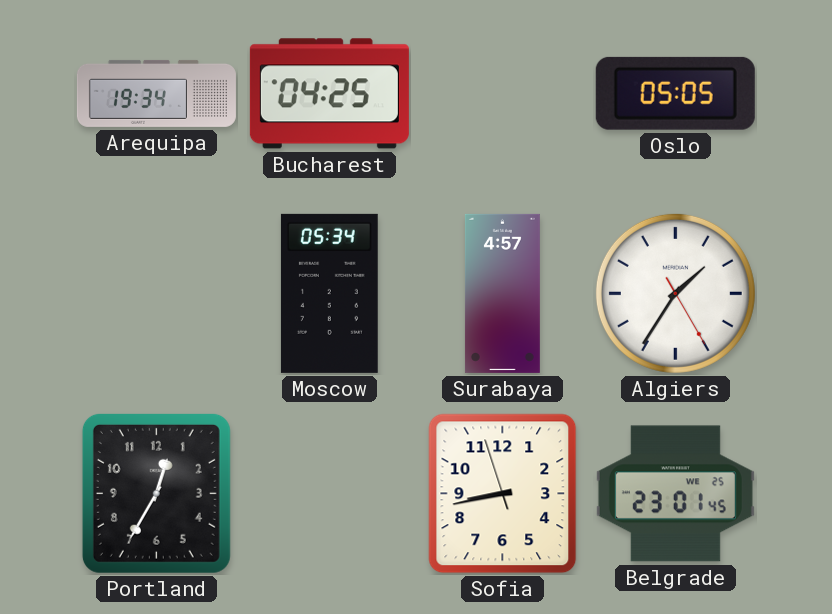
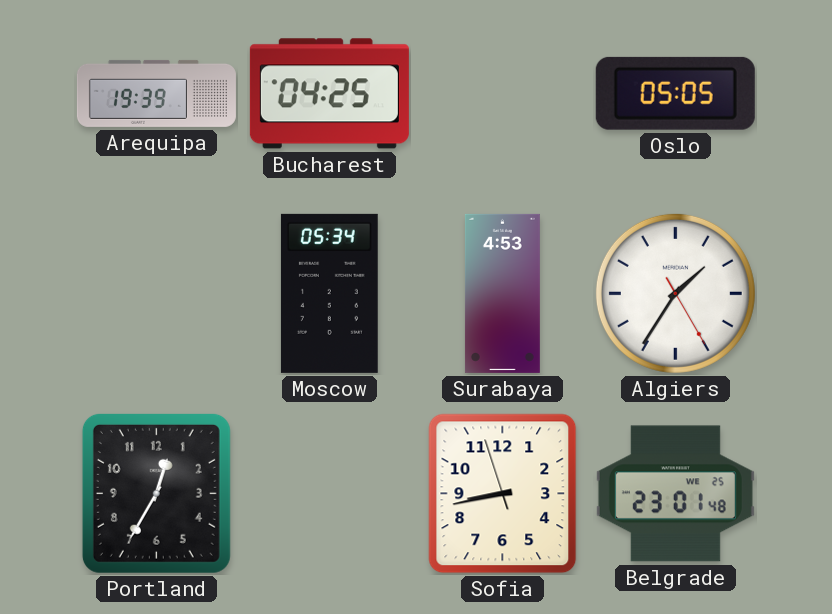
Arequipa: 19:34 -> 19:39
Surabaya: 4:57 -> 4:53
Belgrade: 23:01:45 -> 23:01:48
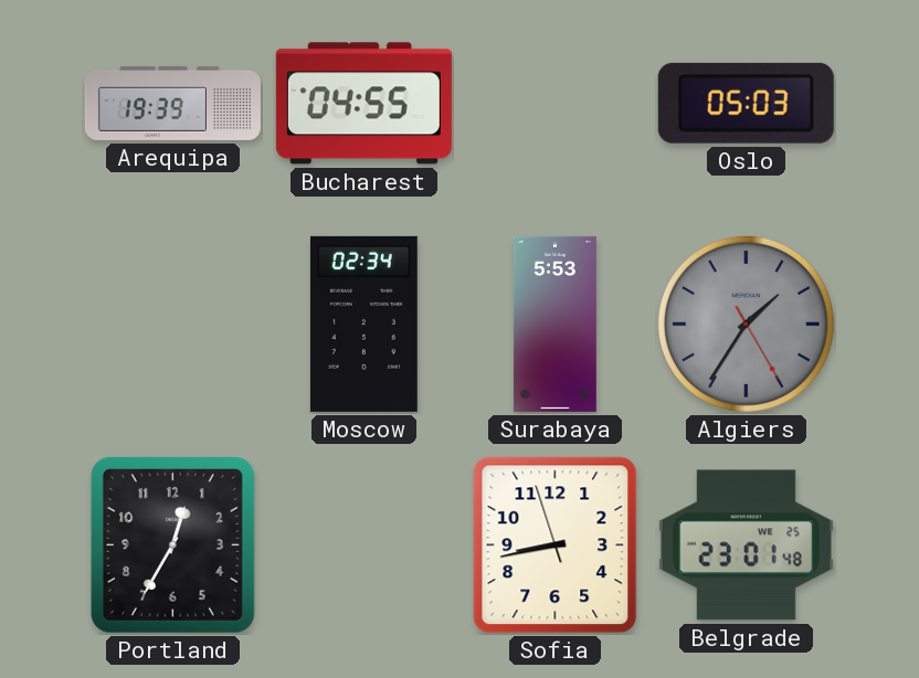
Bucharest: 04:25 -> 04:55
Oslo: 05:05 -> 05:03
Moscow: 05:34 -> 02:34
Surabaya: 4:53 -> 5:53
Algiers dial: white -> grey
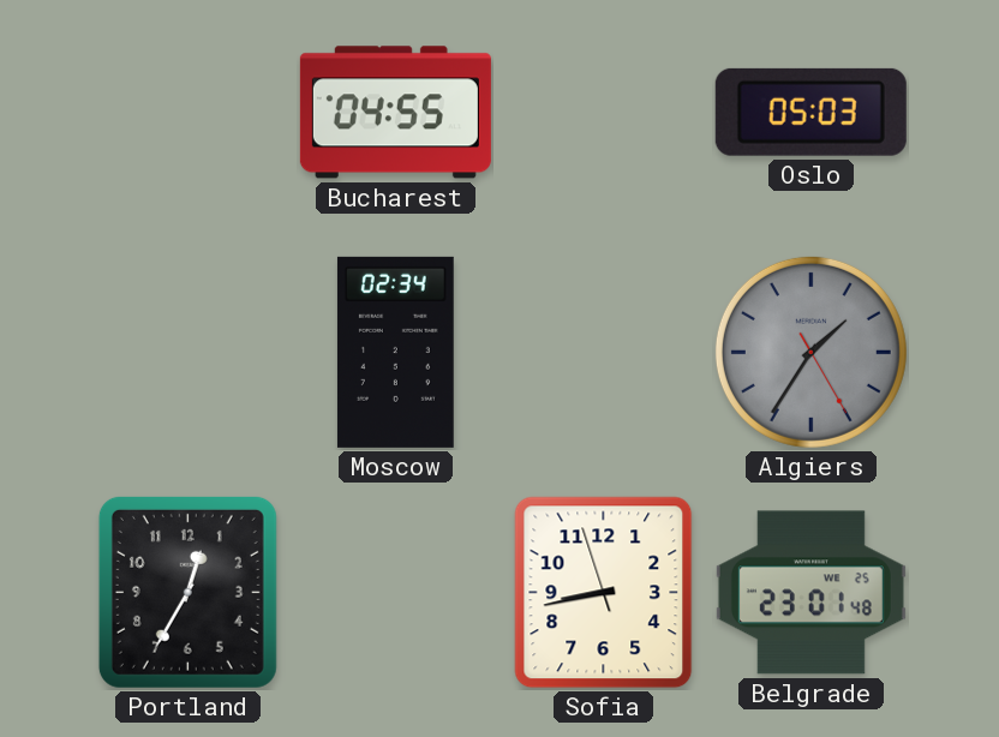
Arequipa: 19:39 -> none
Surabaya: 5:53 -> none
